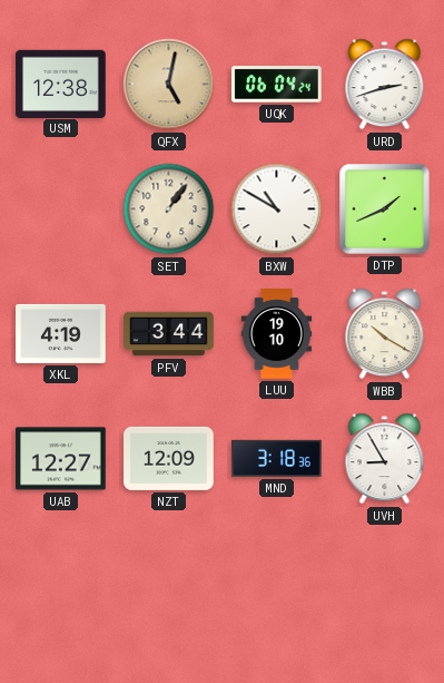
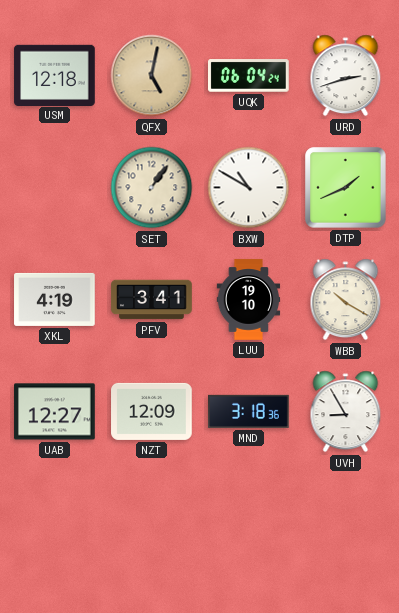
USM: 12:38 -> 12:18
PFV: 3:44 -> 3:41
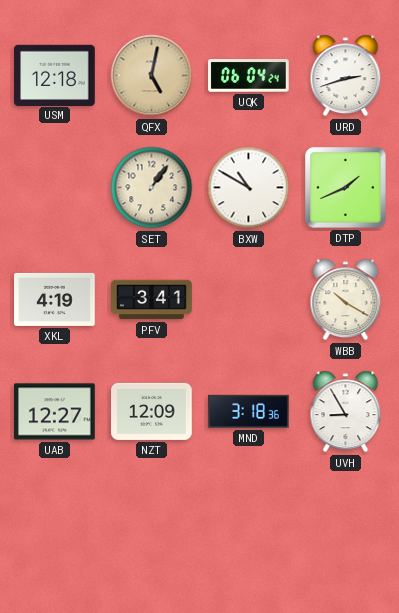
LUU: 19:10 -> none
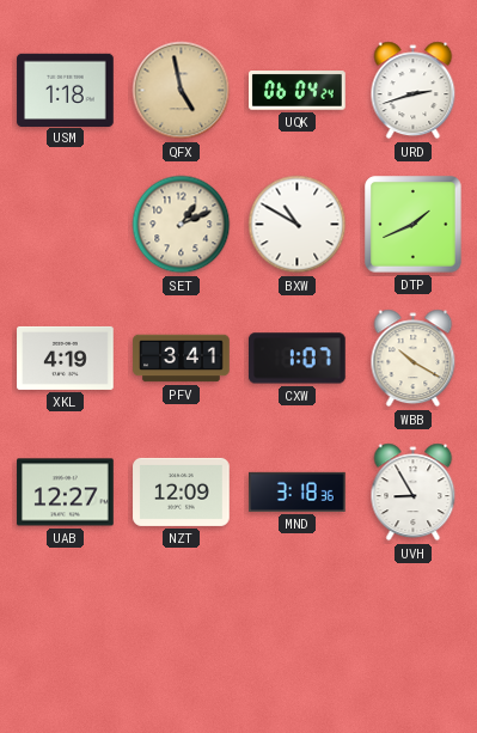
USM: 12:18 -> 1:18
QFX: 5:02 -> 4:58
SET: 1:06 -> 1:11
CXW: none -> 1:07
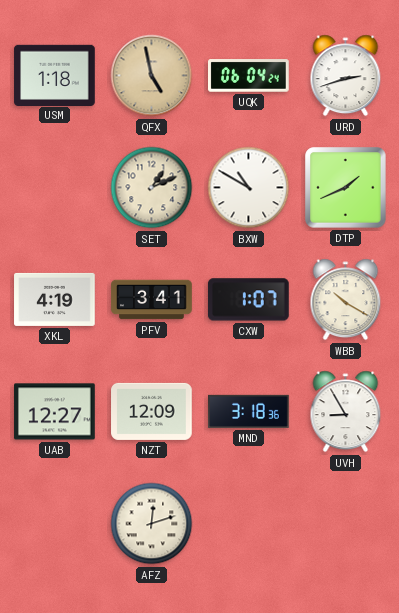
AFZ: none -> 12:12
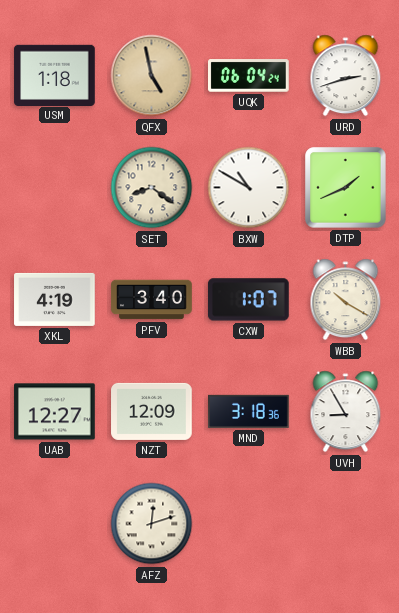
SET: 1:11 -> 8:21
PFV: 3:41 -> 3:40
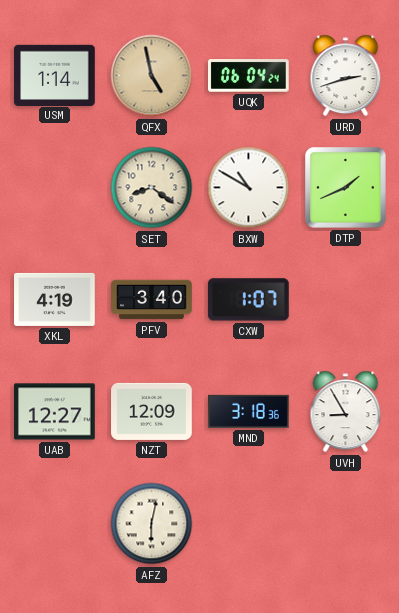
USM: 1:18 -> 1:14
WBB: 10:20 -> none
AFZ: 12:12 -> 6:02
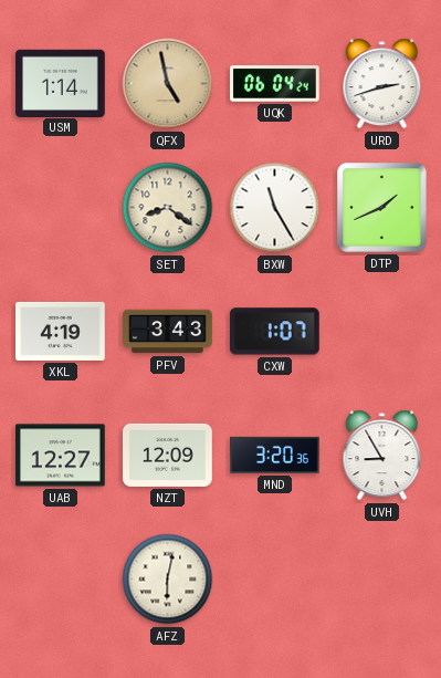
BXW: 10:50 -> 11:25
PFV: 3:40 -> 3:43
MND: 3:18 -> 3:20
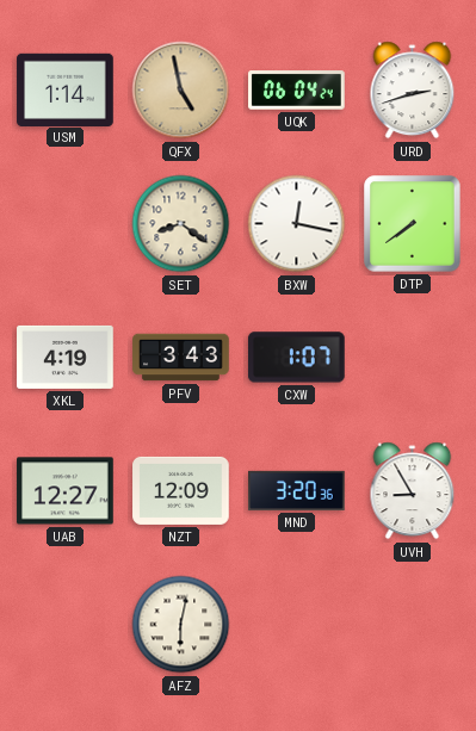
BXW: 11:25 -> 12:17
DTP: 1:41 -> 7:39
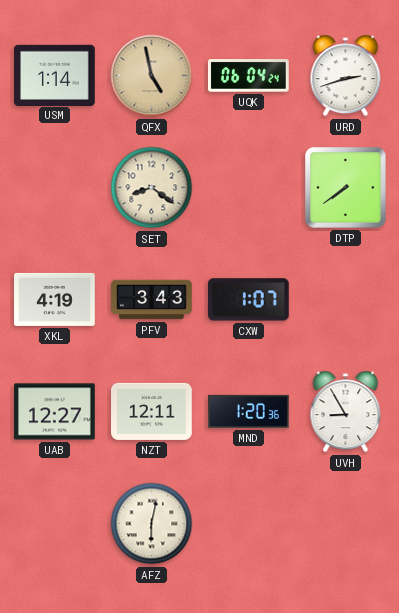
BXW: 12:17 -> none
NZT: 12:09 -> 12:11
MND: 3:20 -> 1:20
